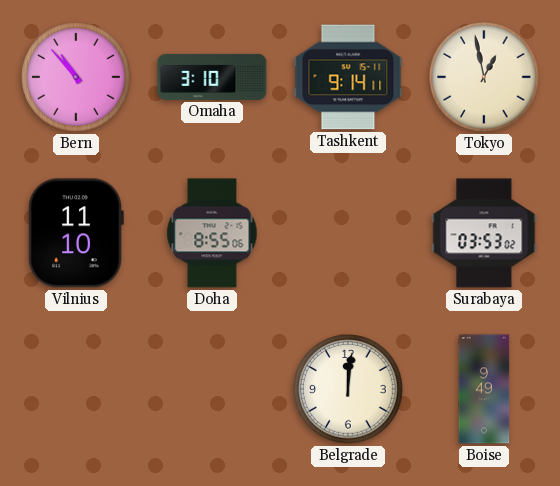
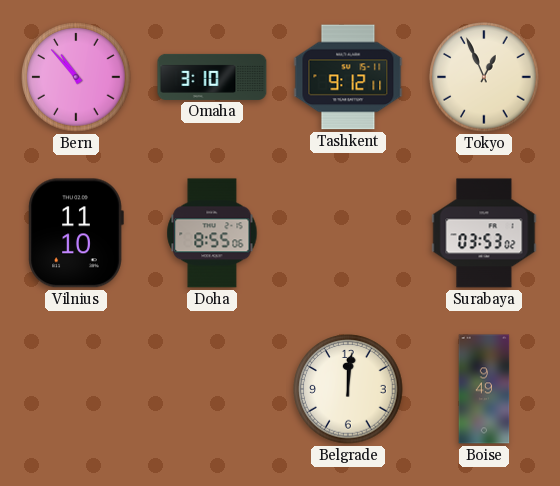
Tashkent: 9:14 -> 9:12
Tokyo: 12:58 -> 12:56
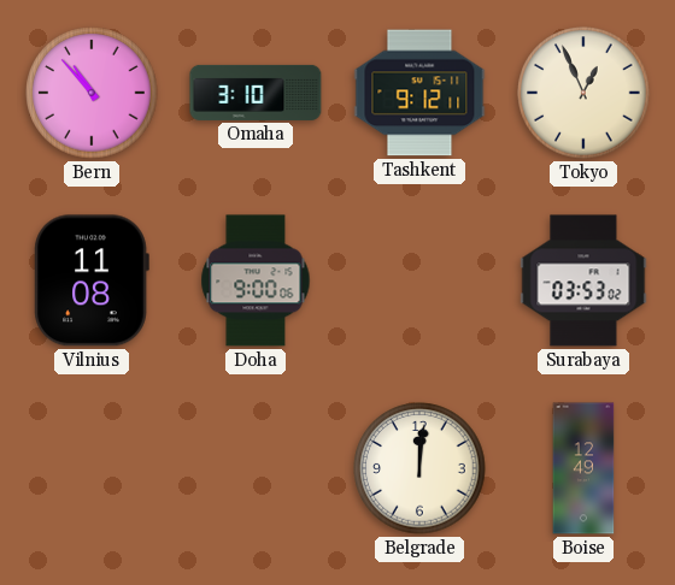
Vilnius: 11:10 -> 11:08
Doha: 8:55 -> 9:00
Boise: 9:49 -> 12:49
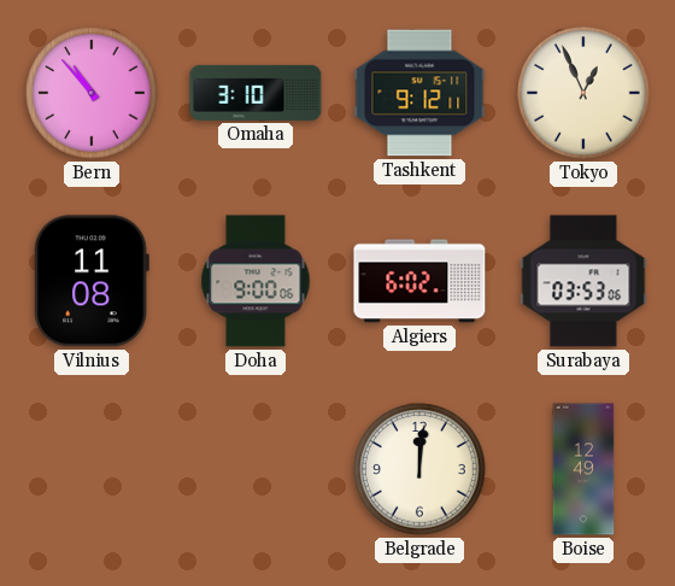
Algiers: none -> 6:02
Surabaya: 03:53:02 -> 03:53:06
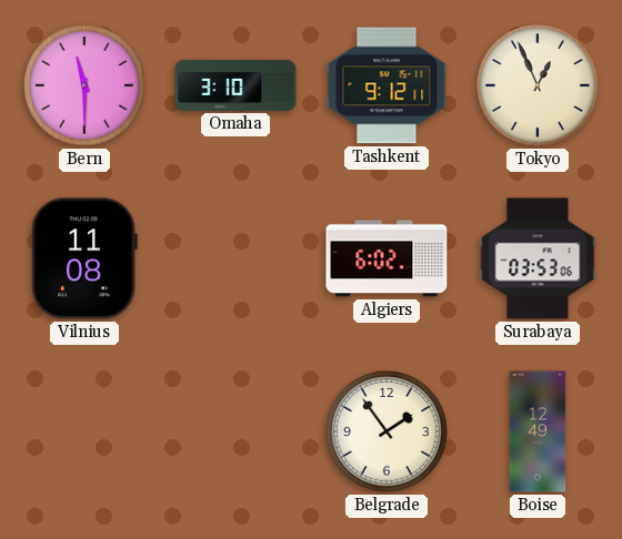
Bern: 10:53 -> 11:30
Doha: 9:00 -> none
Belgrade: 12:01 -> 1:54
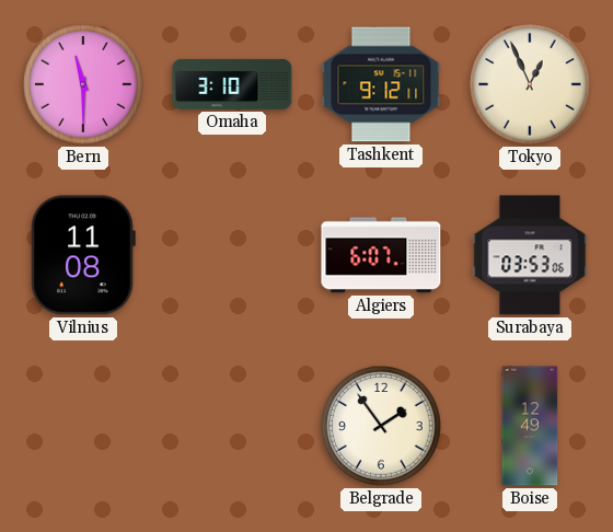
Algiers: 6:02 -> 6:07
